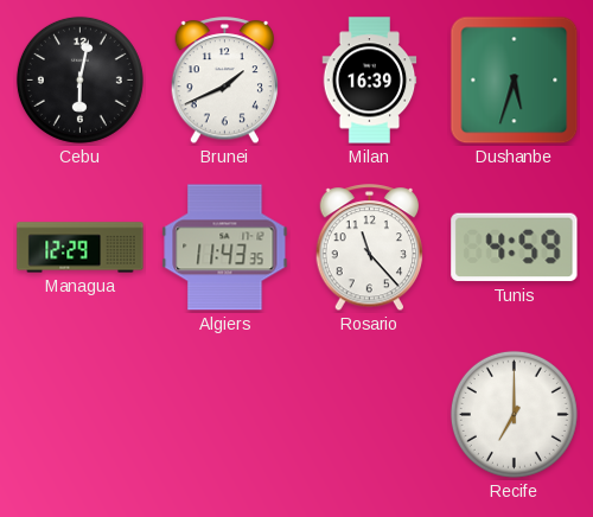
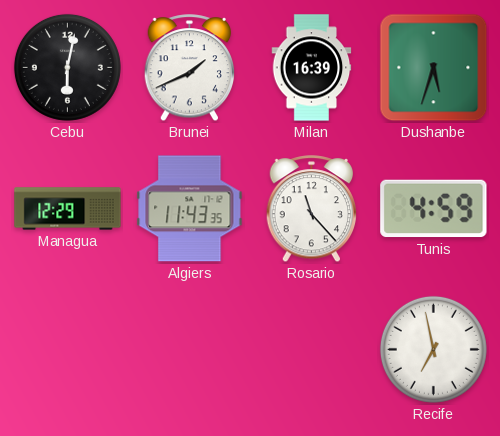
Recife: 7:00 -> 6:58
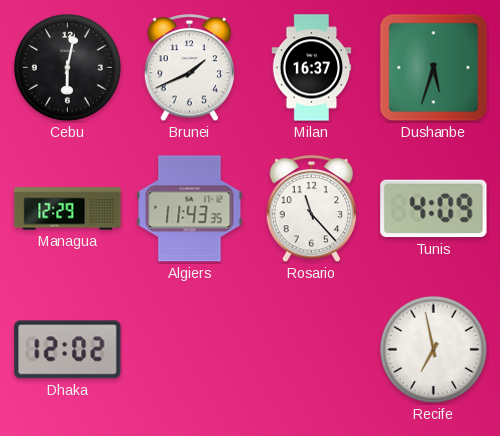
Milan: 16:39 -> 16:37
Tunis: 4:59 -> 4:09
Dhaka: none -> 12:02
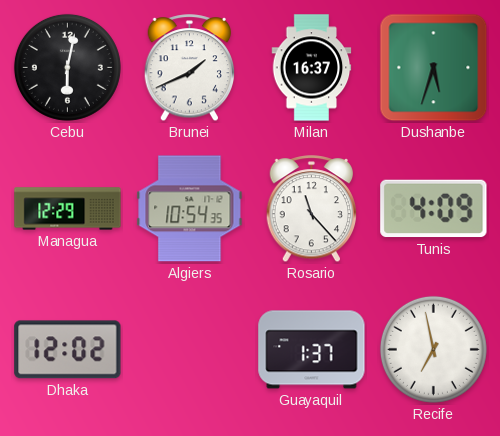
Algiers: 11:43 -> 10:54
Guayaquil: none -> 1:37
